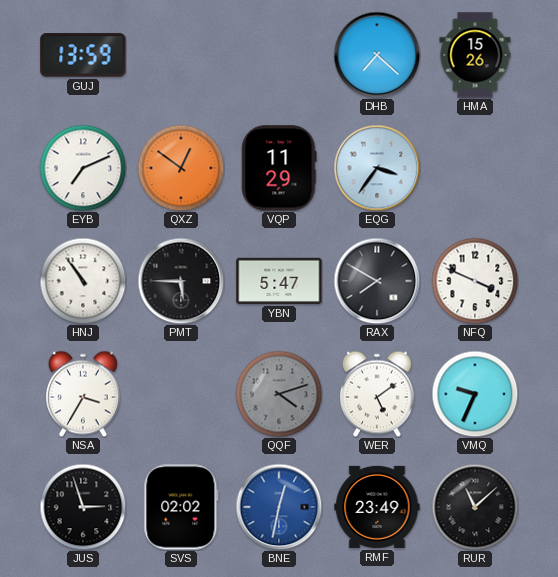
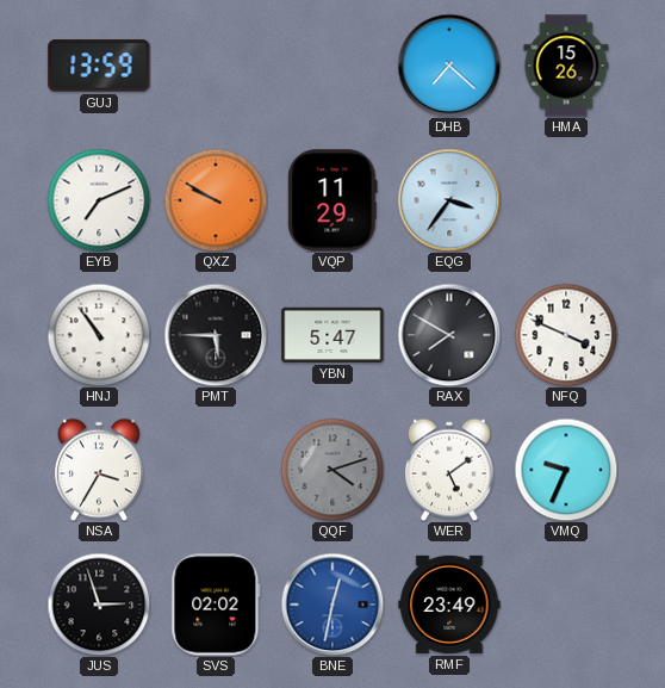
QXZ: 12:51 -> 9:50
RUR: 11:08 -> none
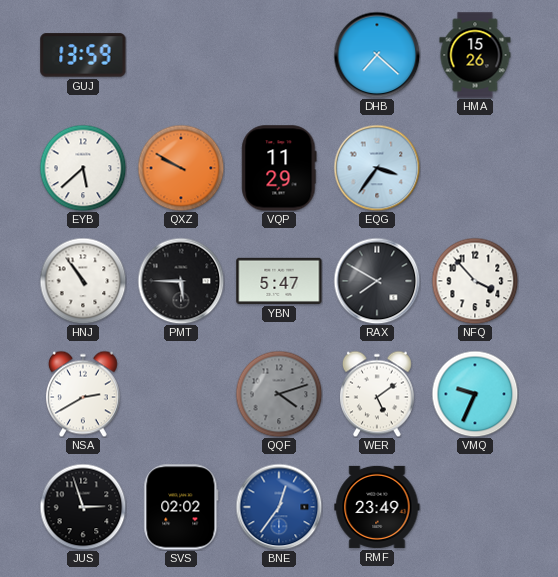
EYB: 7:11 -> 5:38
NFQ: 3:49 -> 3:53
NSA: 3:35 -> 2:40
BNE: 12:32 -> 12:36
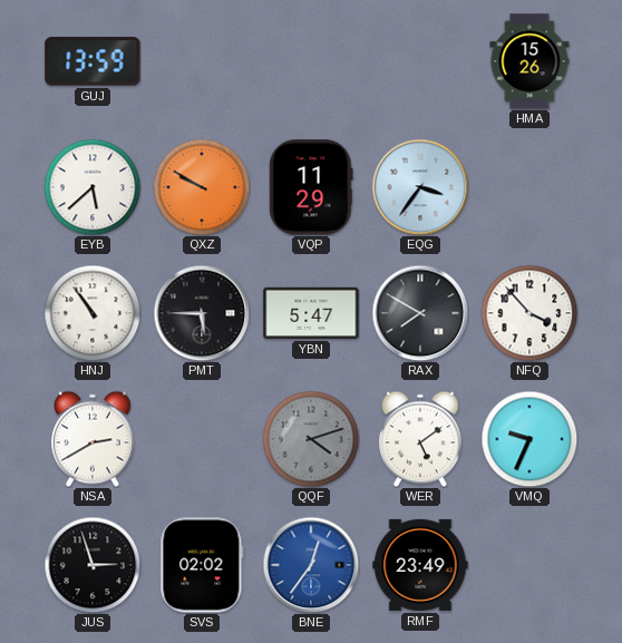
DHB: 7:22 -> none
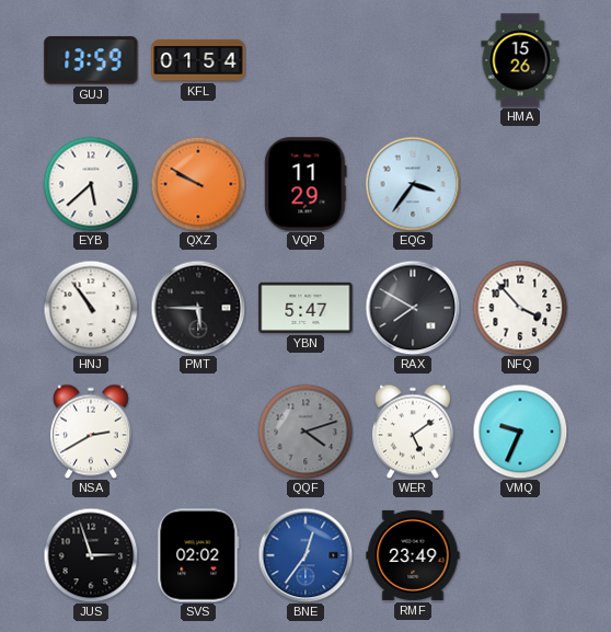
KFL: none -> 01:54
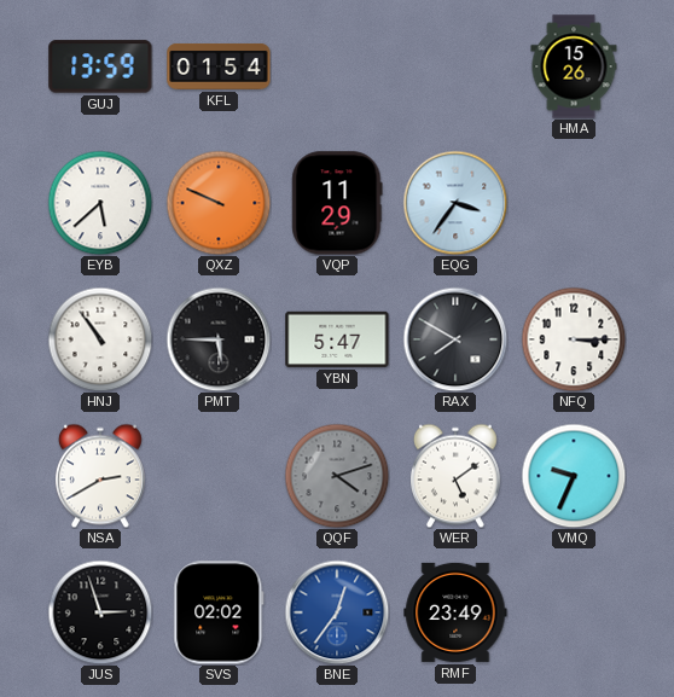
QXZ: 9:50 -> 9:49
NFQ: 3:53 -> 3:15
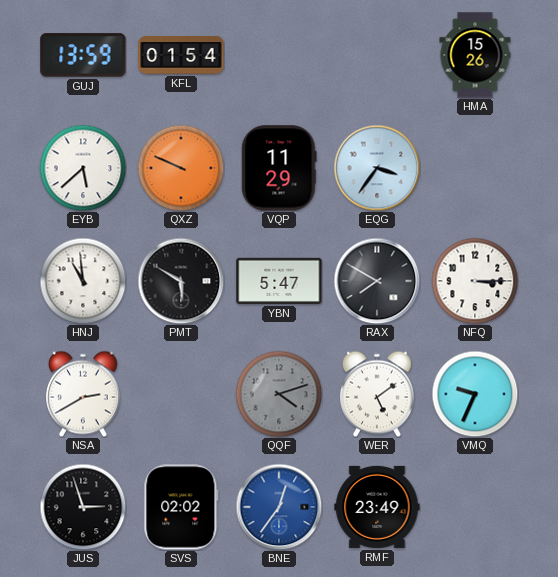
HNJ: 10:54 -> 10:59
PMT: 5:45 -> 5:50
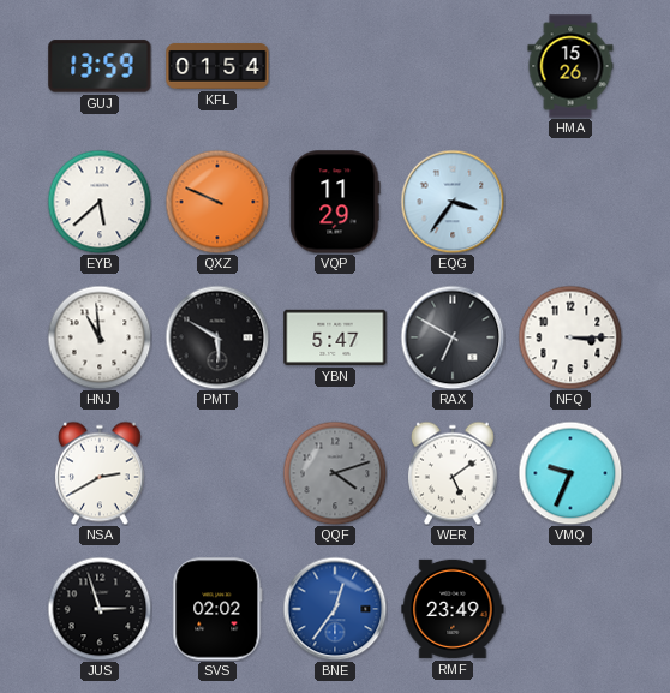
RAX: 7:50 -> 6:50
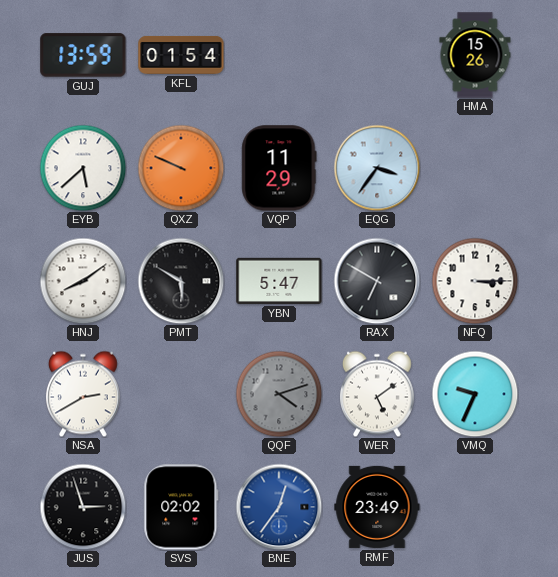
HNJ: 10:59 -> 8:09
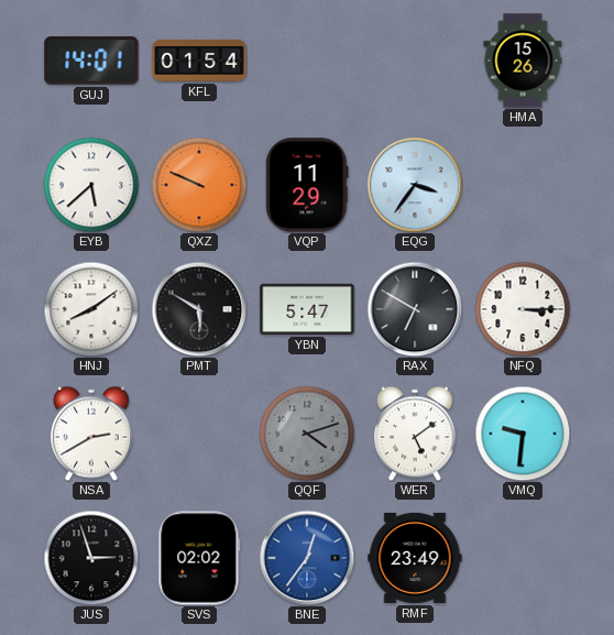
GUJ: 13:59 -> 14:01
VMQ: 9:34 -> 9:31
